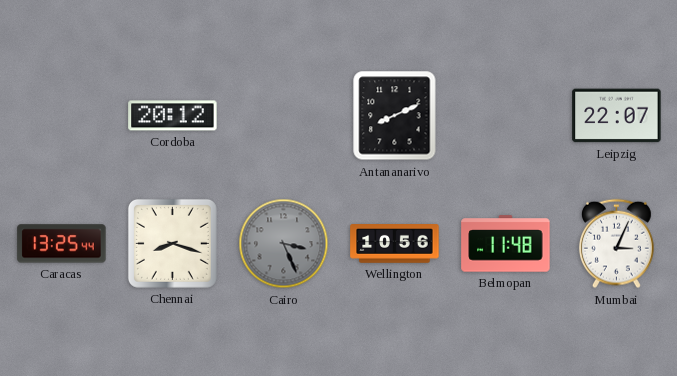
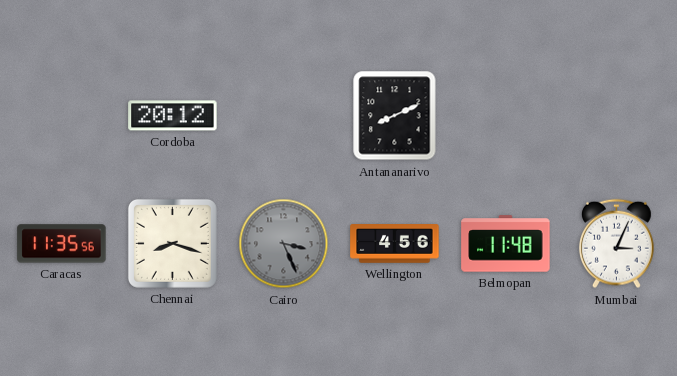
Leipzig: 22:07 -> none
Caracas: 13:25 -> 11:35
Wellington: 10:56 -> 4:56
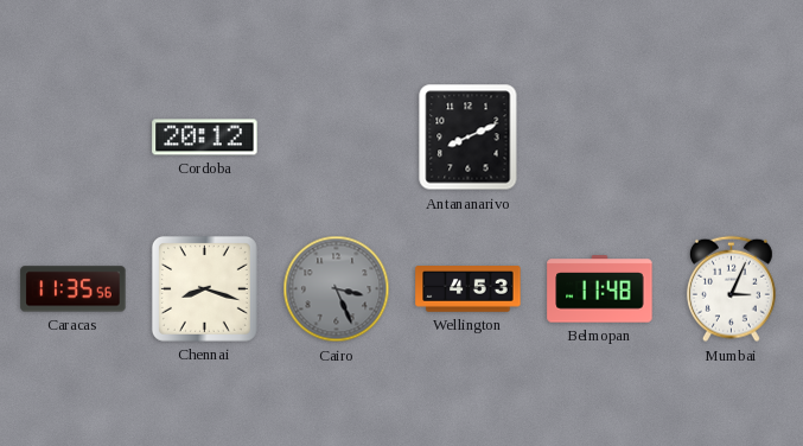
Wellington: 4:56 -> 4:53
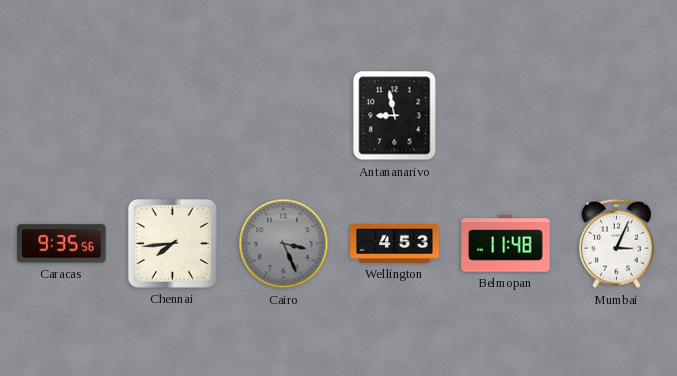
Cordoba: 20:12 -> none
Antananarivo: 8:11 -> 8:58
Caracas: 11:35 -> 9:35
Chennai: 8:18 -> 7:44
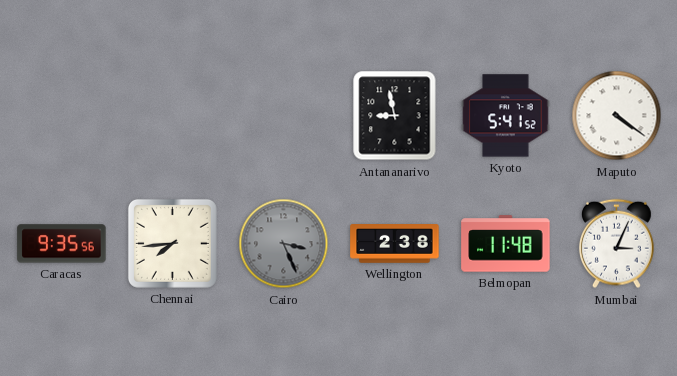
Kyoto: none -> 5:41
Maputo: none -> 4:21
Wellington: 4:53 -> 2:38
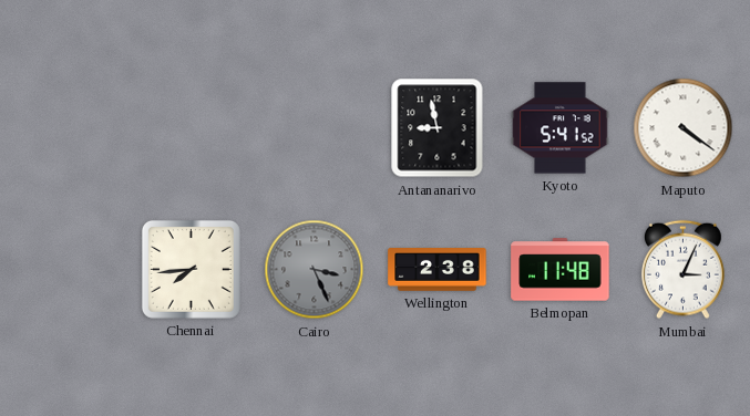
Caracas: 9:35 -> none
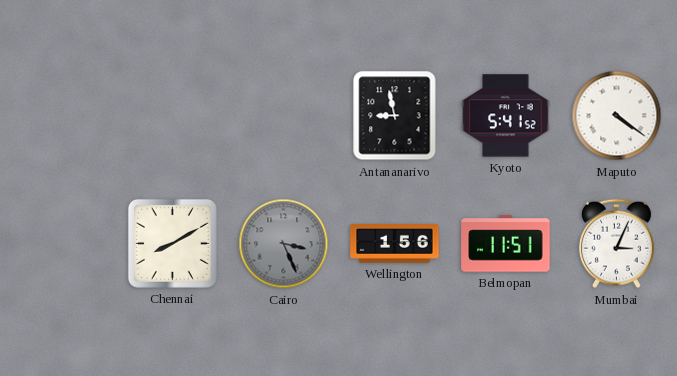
Chennai: 7:44 -> 8:10
Wellington: 2:38 -> 1:56
Belmopan: 11:48 -> 11:51
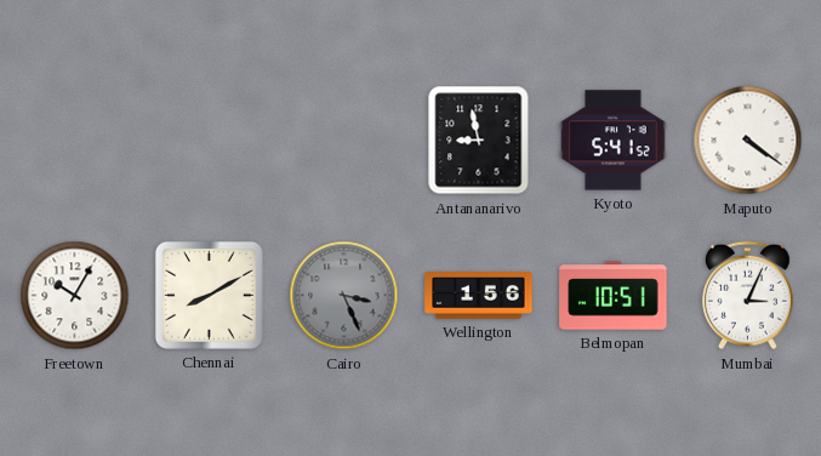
Freetown: none -> 10:05
Belmopan: 11:51 -> 10:51
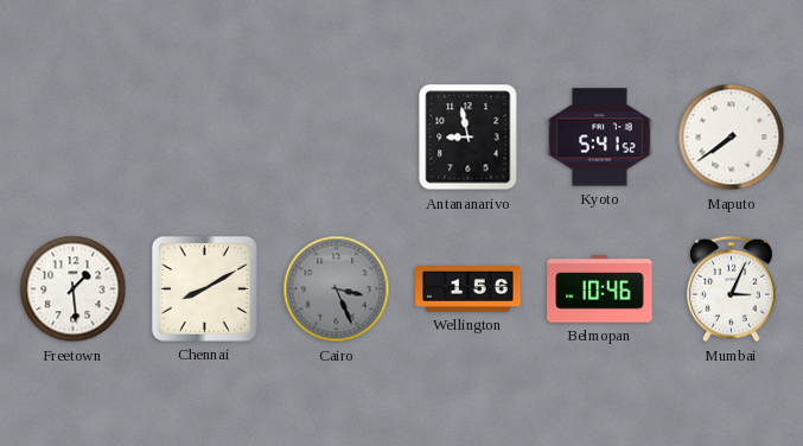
Maputo: 4:21 -> 7:39
Freetown: 10:05 -> 1:29
Belmopan: 10:51 -> 10:46
